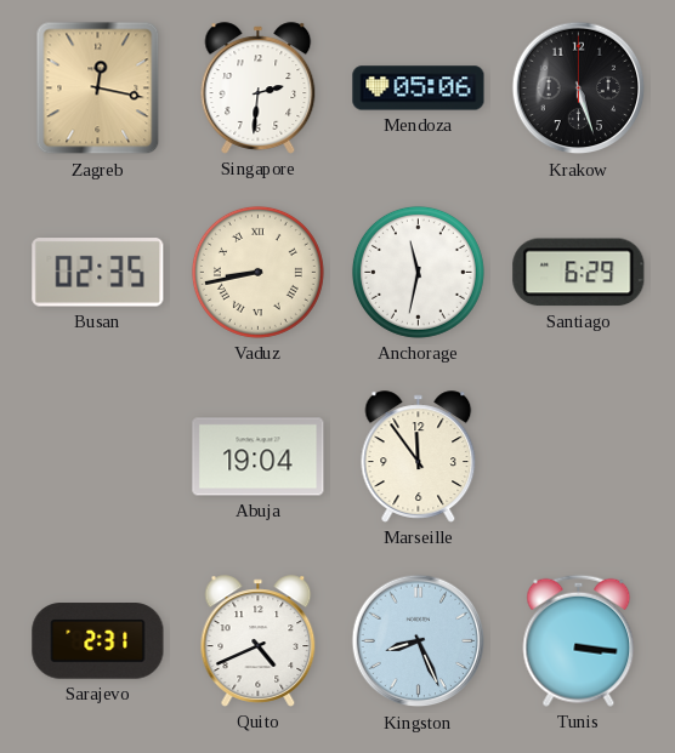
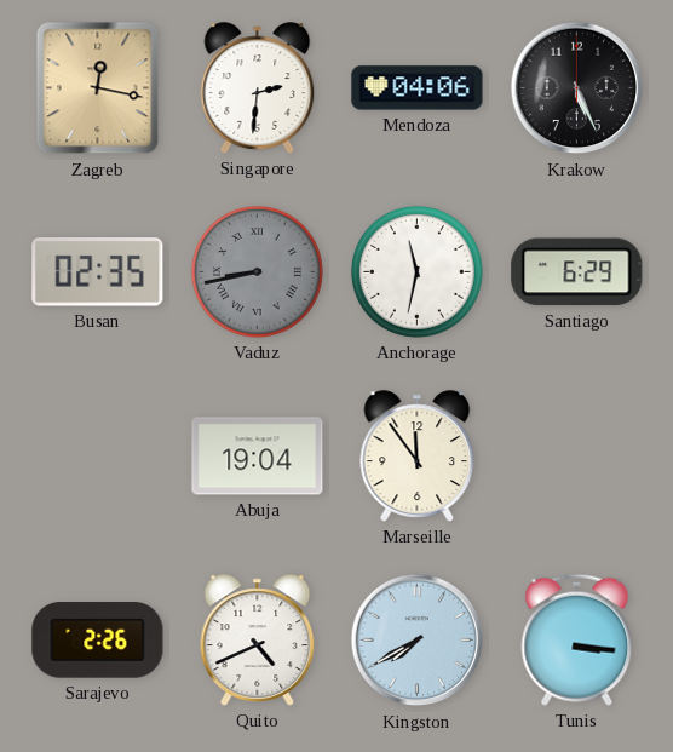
Mendoza: 05:06 -> 04:06
Krakow: 5:27 -> 5:26
Vaduz dial: cream -> grey
Sarajevo: 2:31 -> 2:26
Kingston: 8:26 -> 7:40
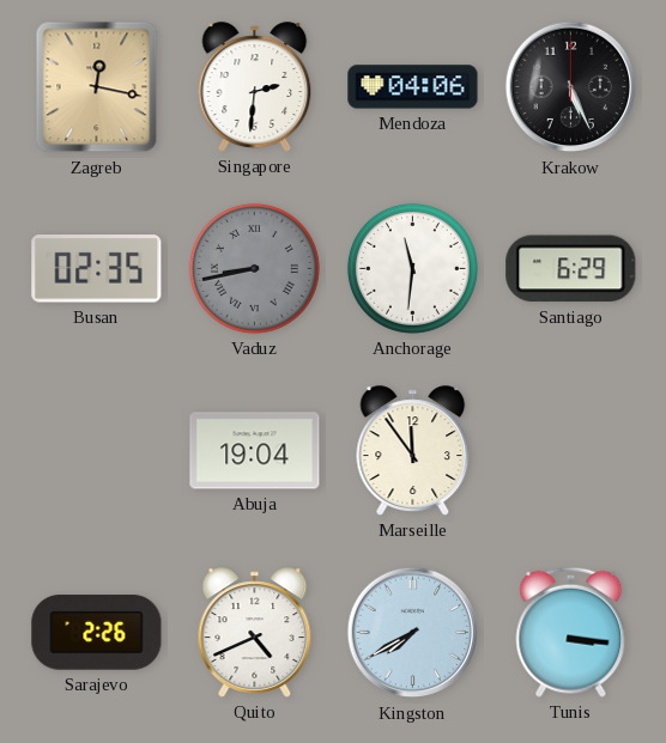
Anchorage: 11:32 -> 11:31
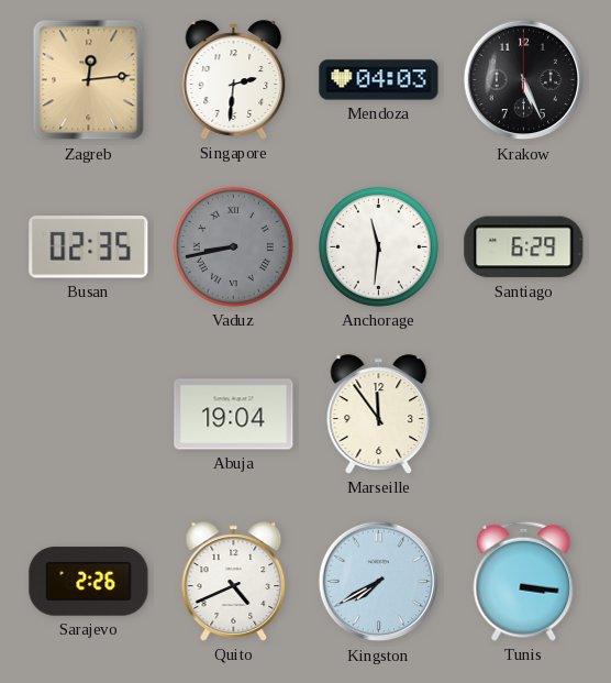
Zagreb: 12:17 -> 12:14
Mendoza: 04:06 -> 04:03
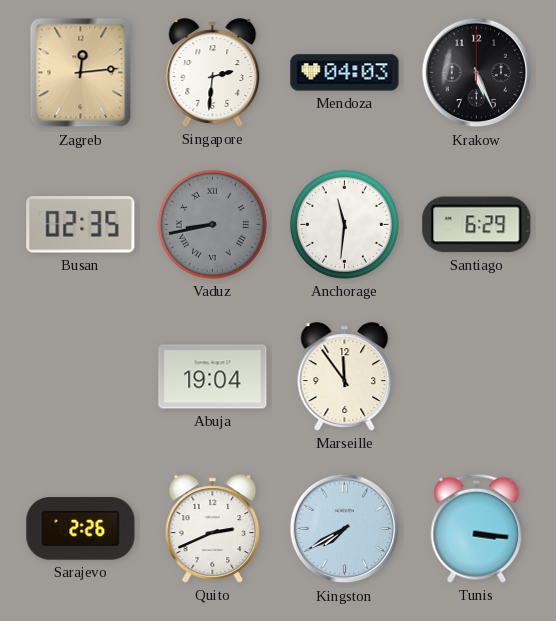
Quito: 4:41 -> 2:41
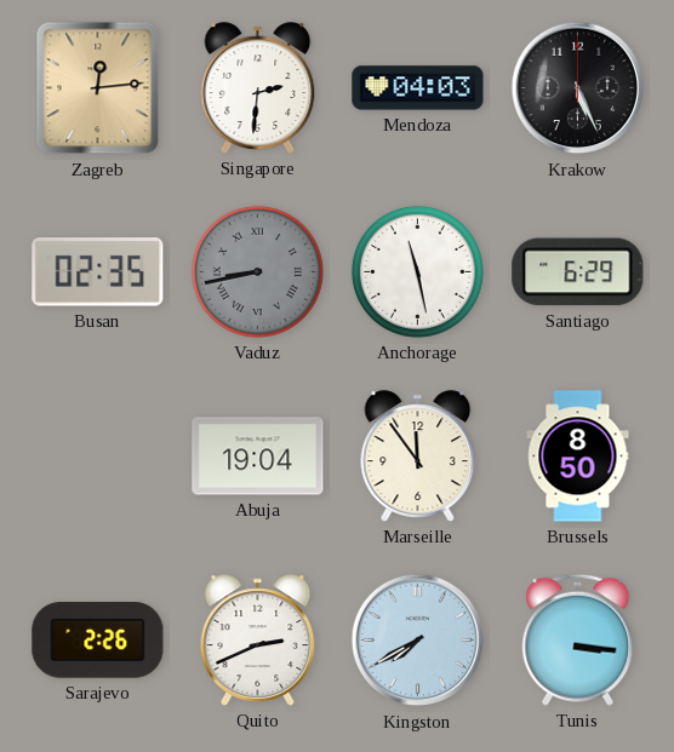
Anchorage: 11:31 -> 11:28
Brussels: none -> 8:50
